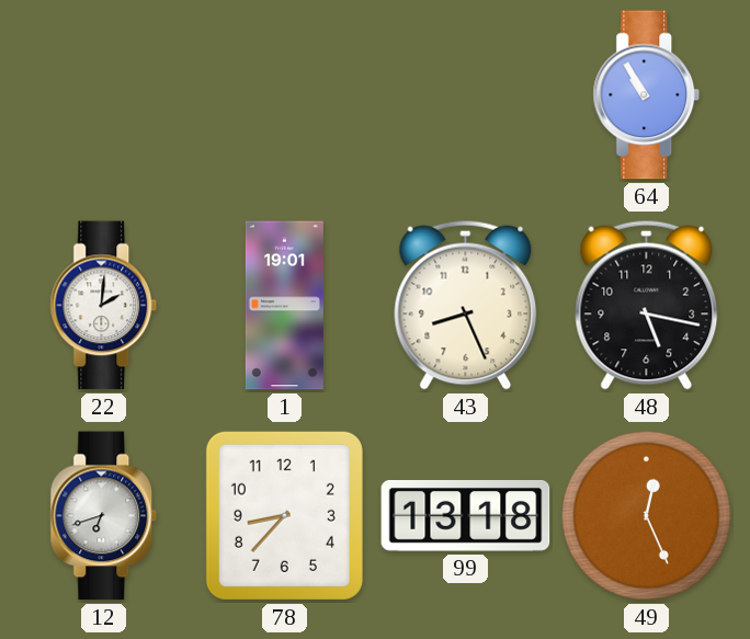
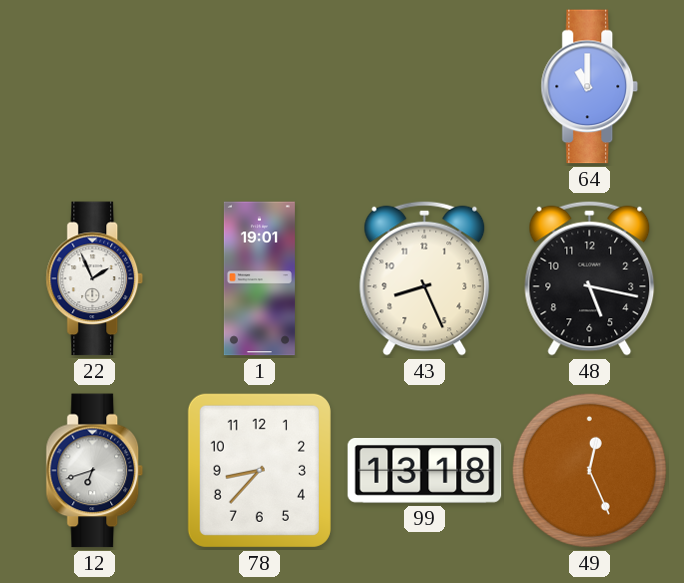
64: 10:55 -> 11:00
22: 2:01 -> 1:56
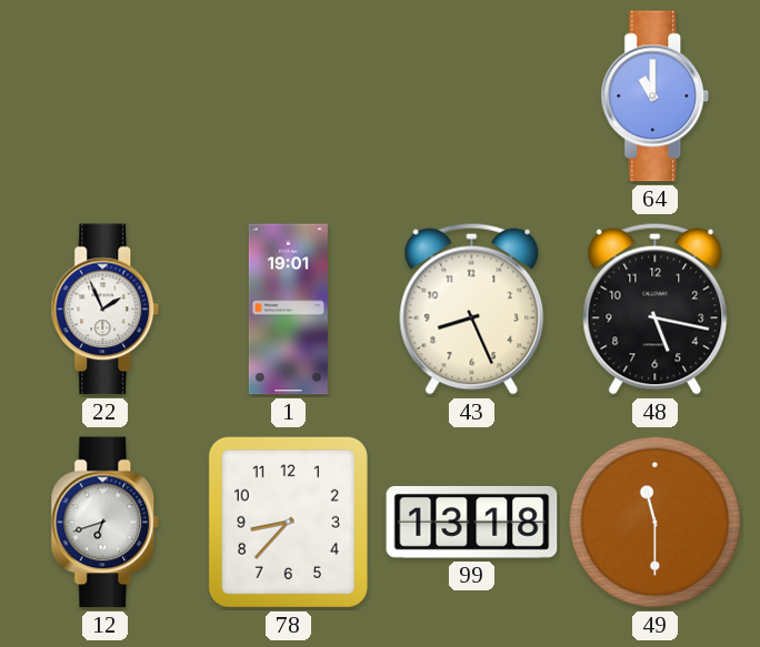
49: 12:26 -> 11:30
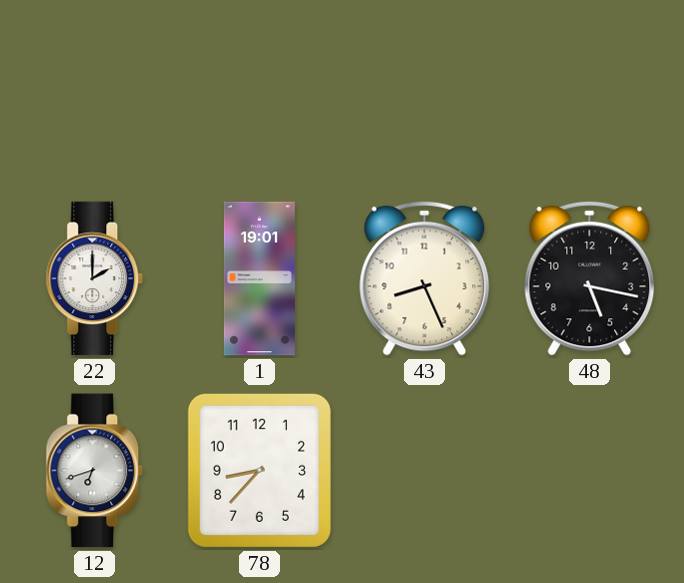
64: 11:00 -> none
22: 1:56 -> 2:00
99: 13:18 -> none
49: 11:30 -> none
